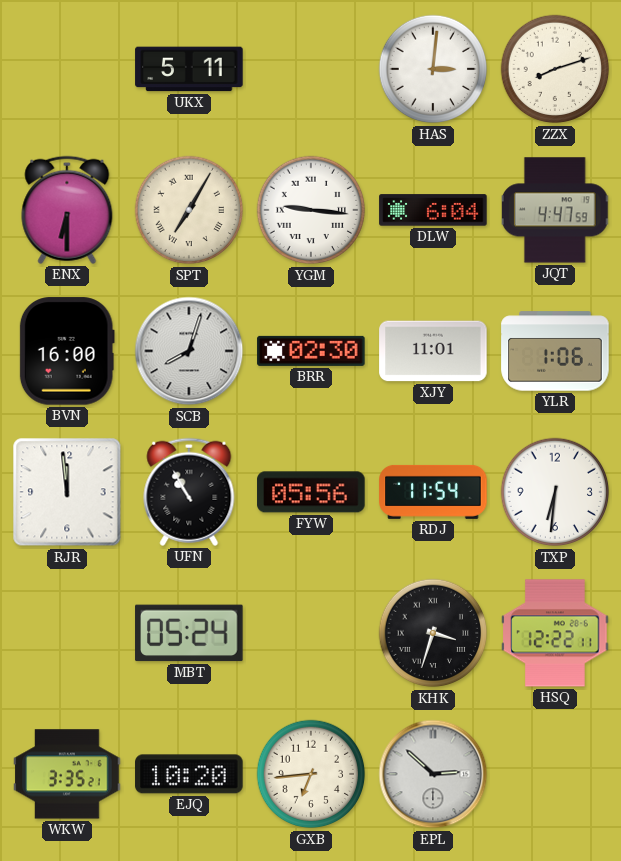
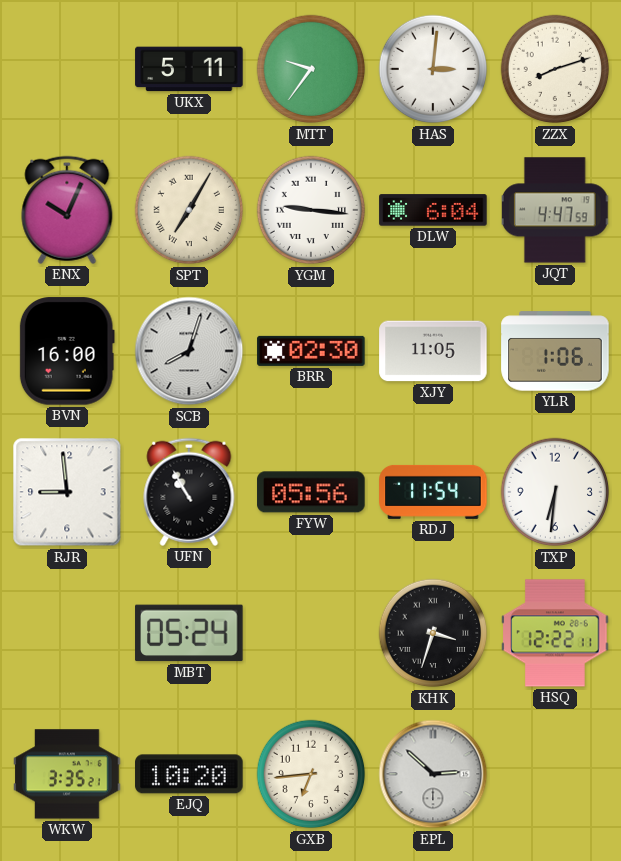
MTT: none -> 9:36
ENX: 6:30 -> 10:04
XJY: 11:01 -> 11:05
RJR: 11:59 -> 8:59
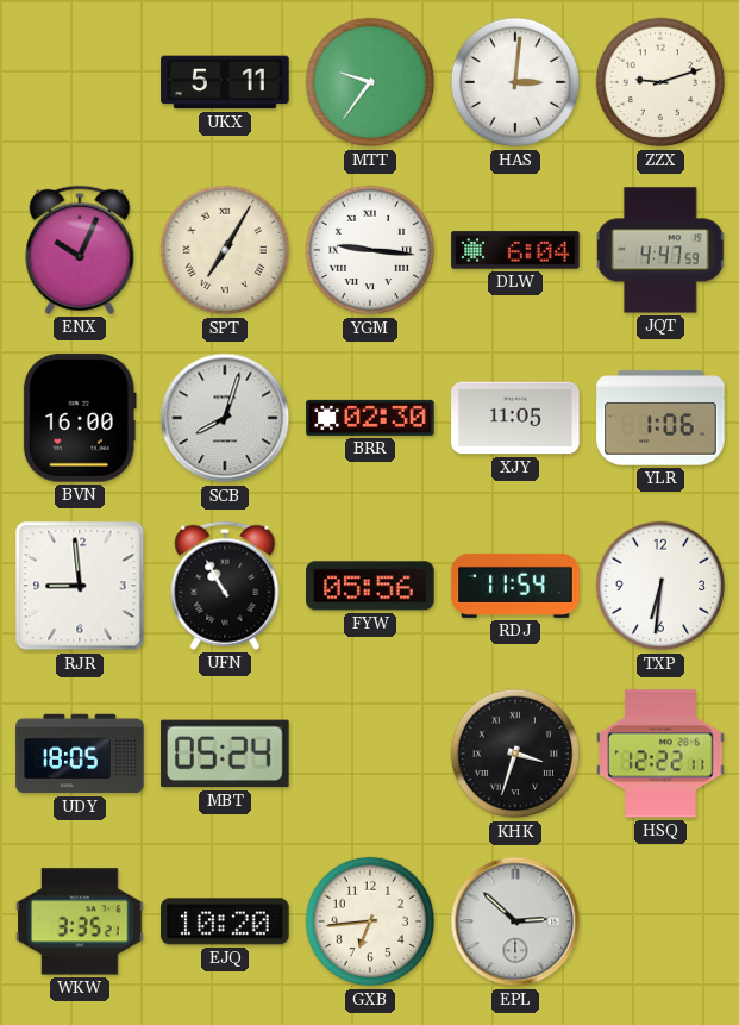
ZZX: 8:12 -> 9:12
UDY: none -> 18:05
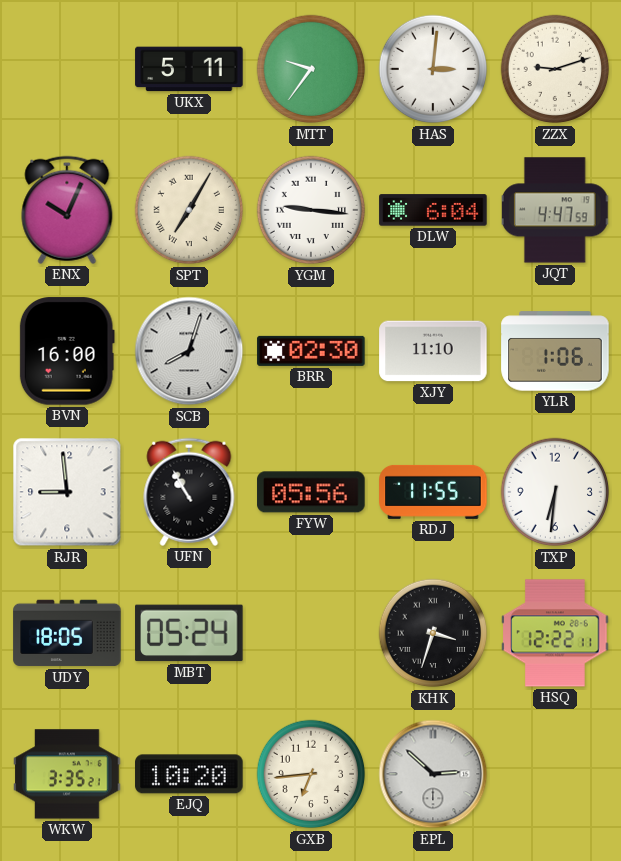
XJY: 11:05 -> 11:10
RDJ: 11:54 -> 11:55
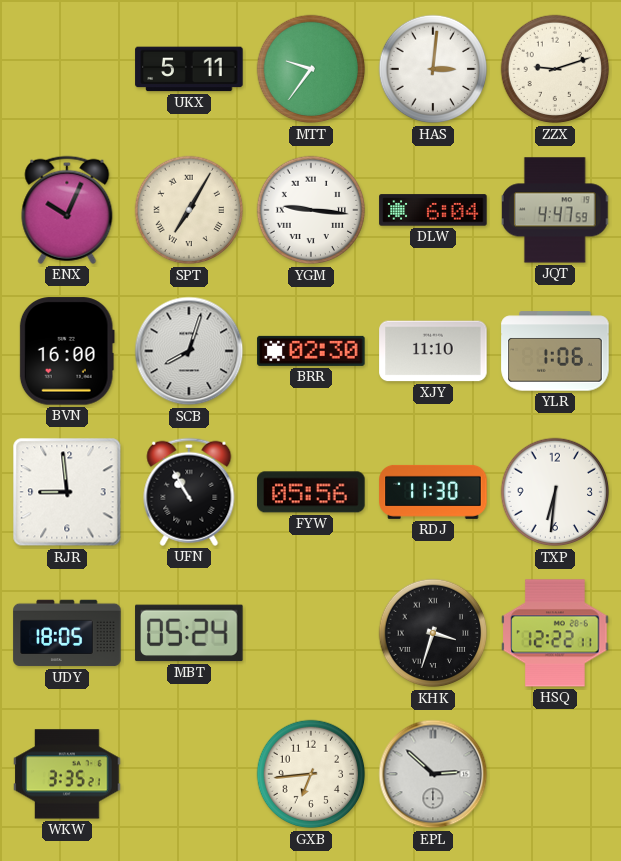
RDJ: 11:55 -> 11:30
EJQ: 10:20 -> none
